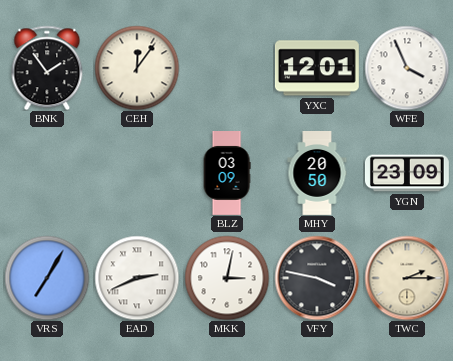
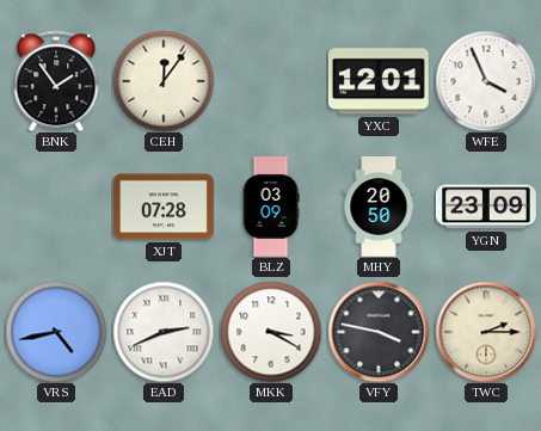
XJT: none -> 07:28
VRS: 7:05 -> 4:43
MKK: 3:02 -> 3:20
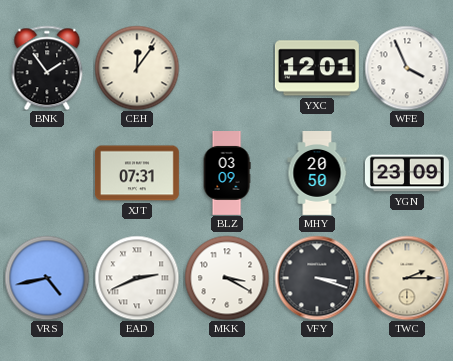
XJT: 07:28 -> 07:31
VFY: 3:47 -> 3:18
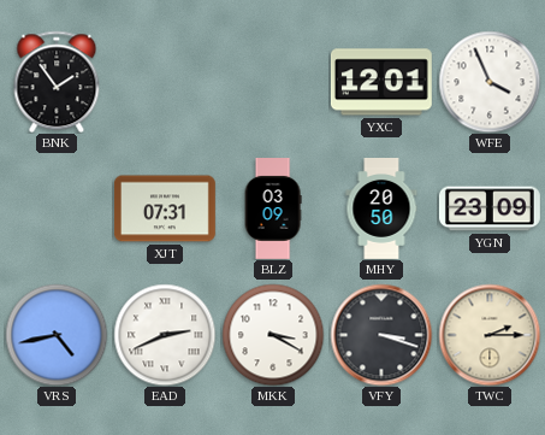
CEH: 12:06 -> none
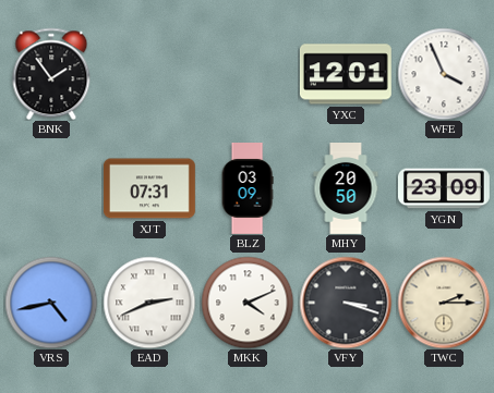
MKK: 3:20 -> 4:11
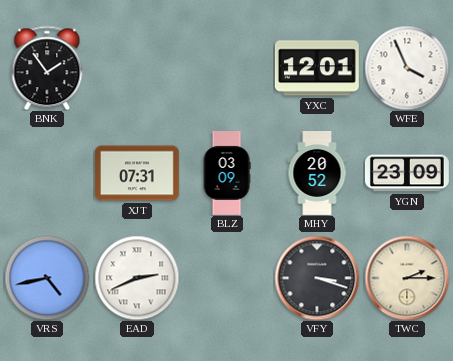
MHY: 20:50 -> 20:52
MKK: 4:11 -> none
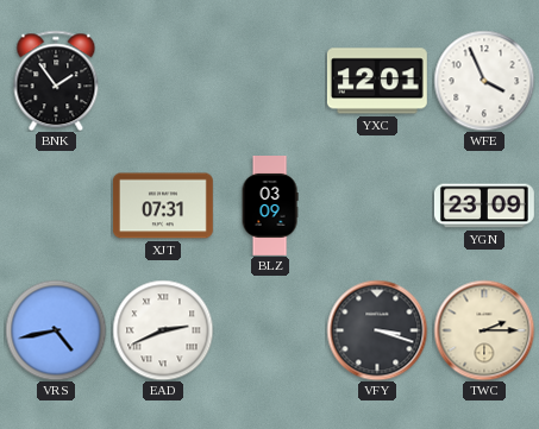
MHY: 20:52 -> none
